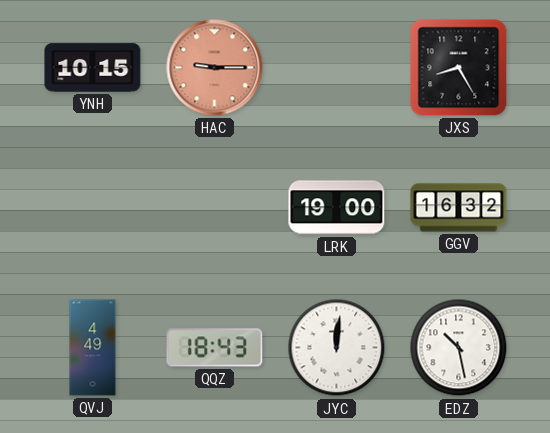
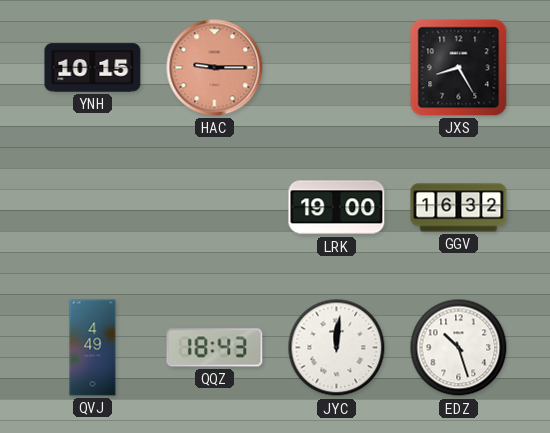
EDZ: 10:28 -> 10:27
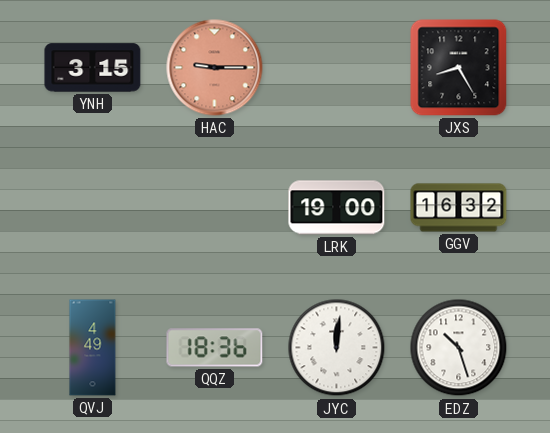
YNH: 10:15 -> 3:15
QQZ: 18:43 -> 18:36
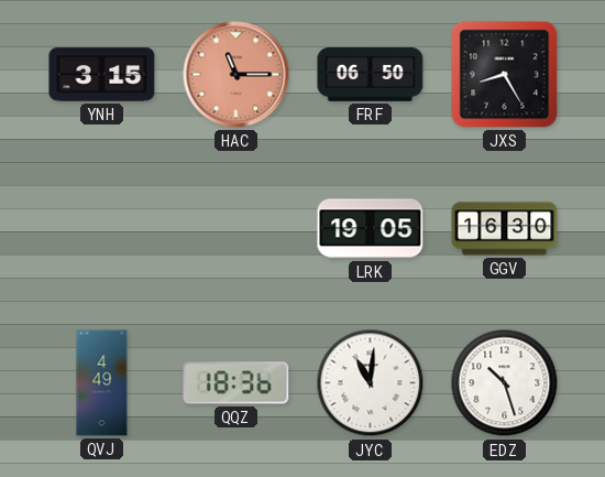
HAC: 9:15 -> 11:15
FRF: none -> 06:50
LRK: 19:00 -> 19:05
GGV: 16:32 -> 16:30
JYC: 12:01 -> 11:01
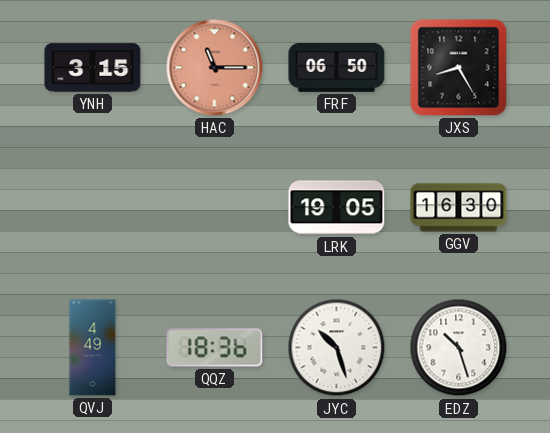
JYC: 11:01 -> 10:27
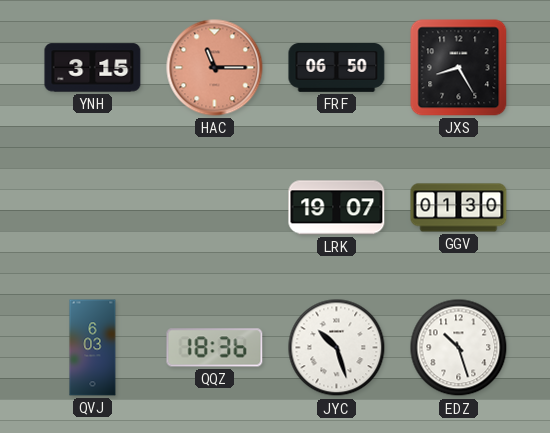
LRK: 19:05 -> 19:07
GGV: 16:30 -> 01:30
QVJ: 4:49 -> 6:03
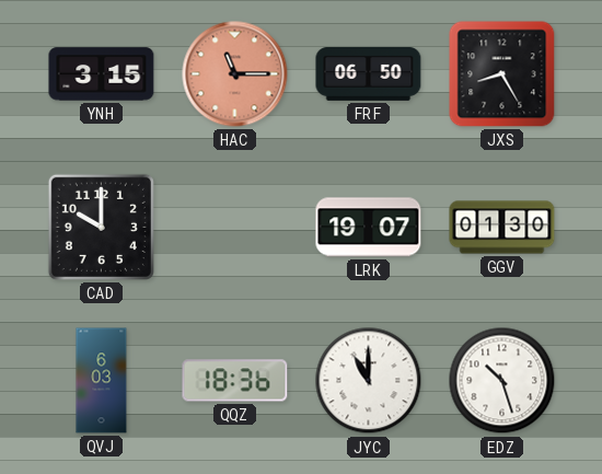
CAD: none -> 10:00
JYC: 10:27 -> 11:00
